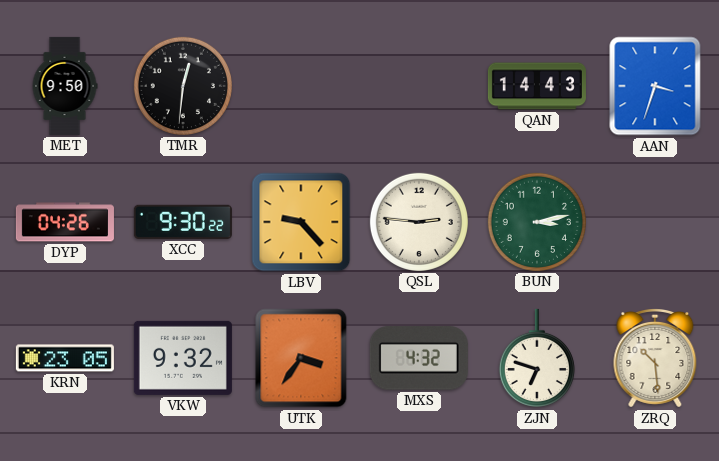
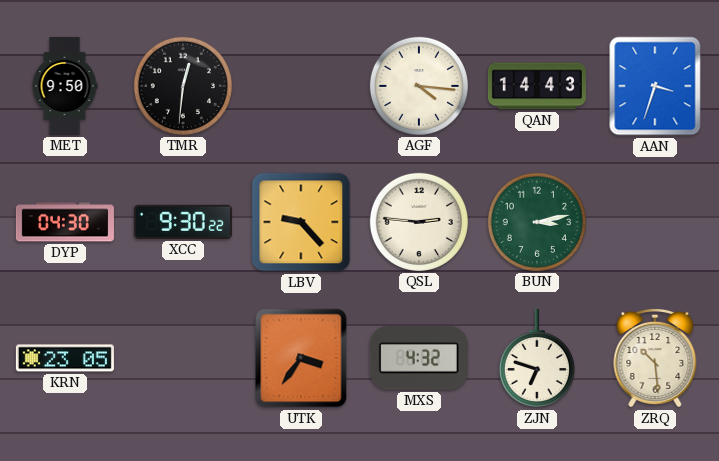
AGF: none -> 4:16
DYP: 04:26 -> 04:30
VKW: 9:32 -> none
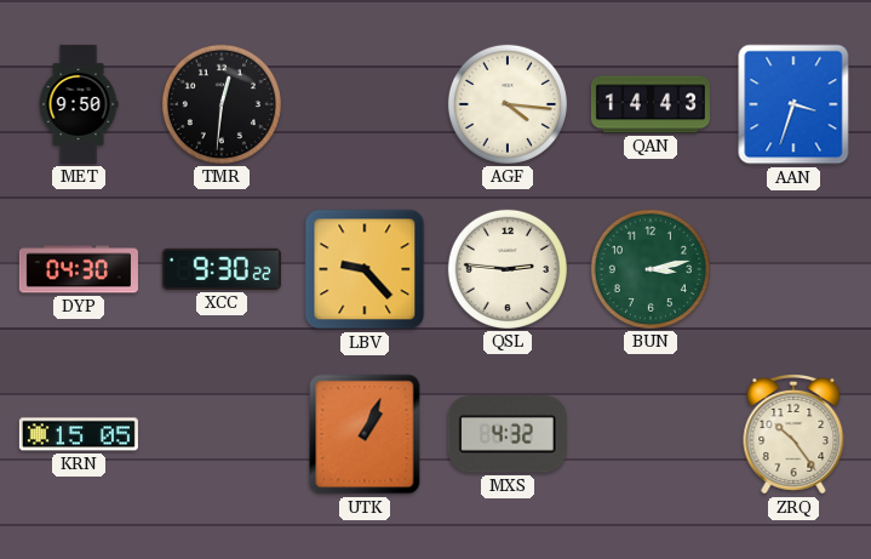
KRN: 23:05 -> 15:05
UTK: 3:36 -> 1:04
ZJN: 6:48 -> none
ZRQ: 10:29 -> 10:24
